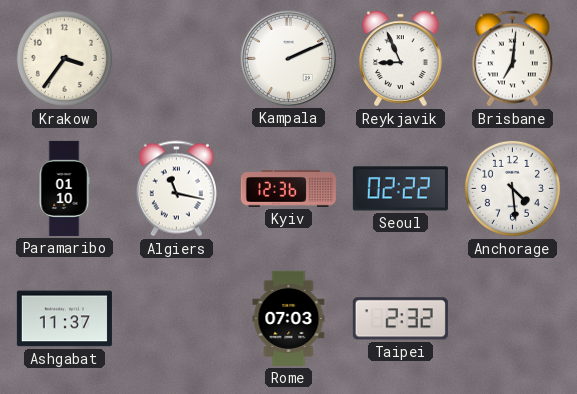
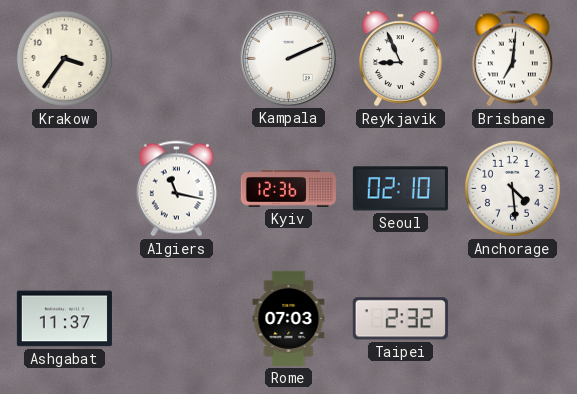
Paramaribo: 01:10 -> none
Seoul: 02:22 -> 02:10
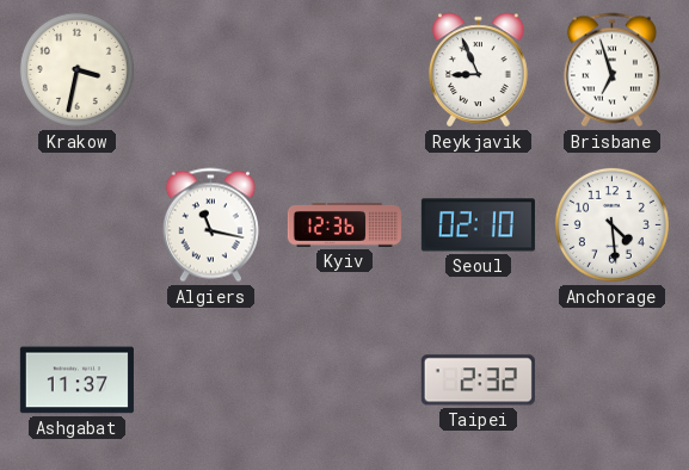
Krakow: 3:36 -> 3:32
Kampala: 2:11 -> none
Brisbane: 7:01 -> 6:57
Rome: 07:03 -> none
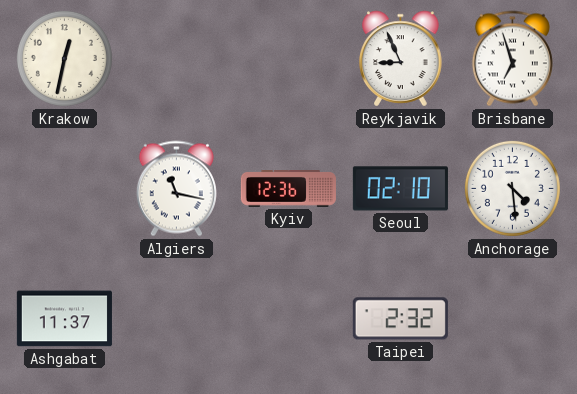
Krakow: 3:32 -> 12:32
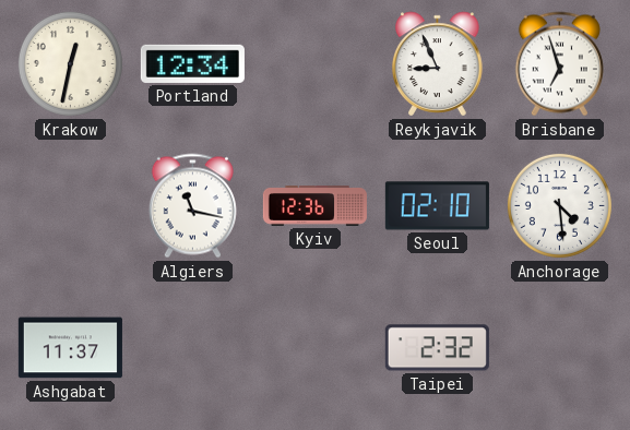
Portland: none -> 12:34
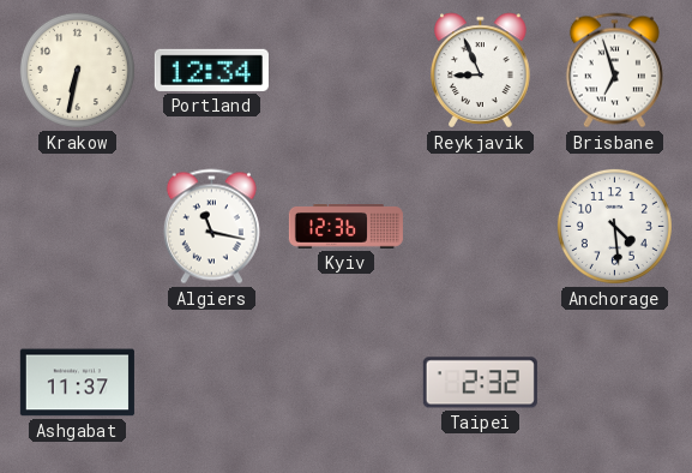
Krakow: 12:32 -> 6:32
Seoul: 02:10 -> none
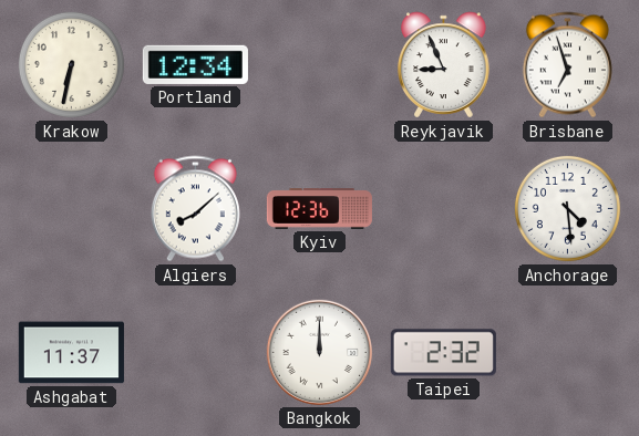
Algiers: 11:17 -> 8:08
Bangkok: none -> 12:00
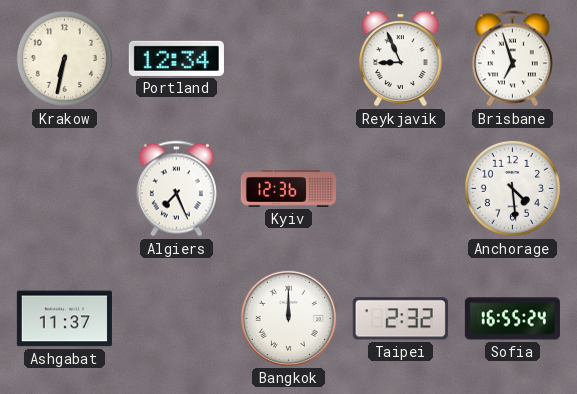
Algiers: 8:08 -> 7:26
Sofia: none -> 16:55
